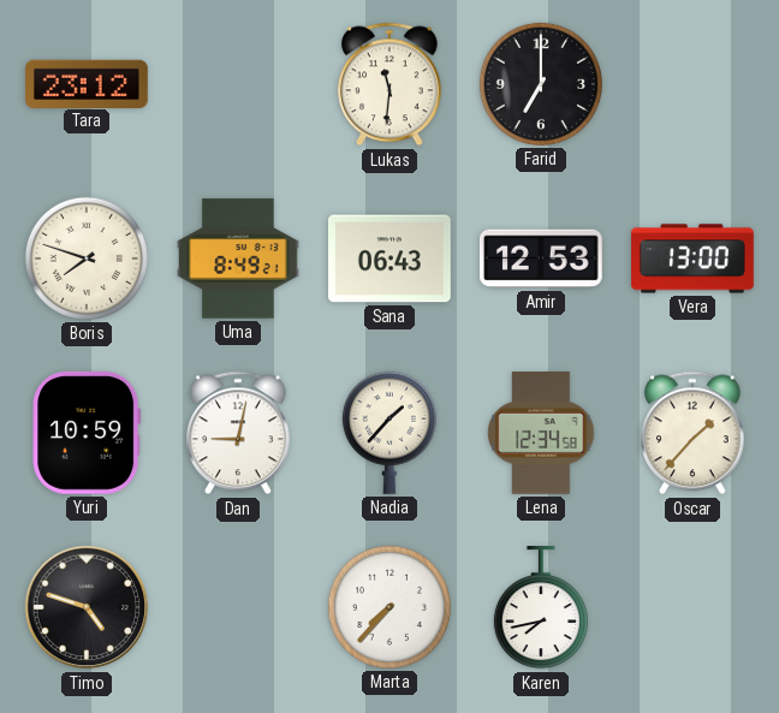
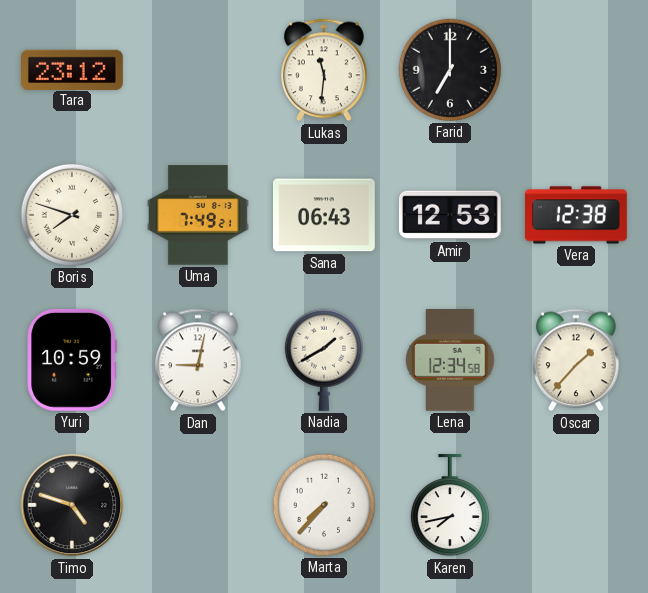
Uma: 8:49 -> 7:49
Vera: 13:00 -> 12:38
Nadia: 1:37 -> 1:40
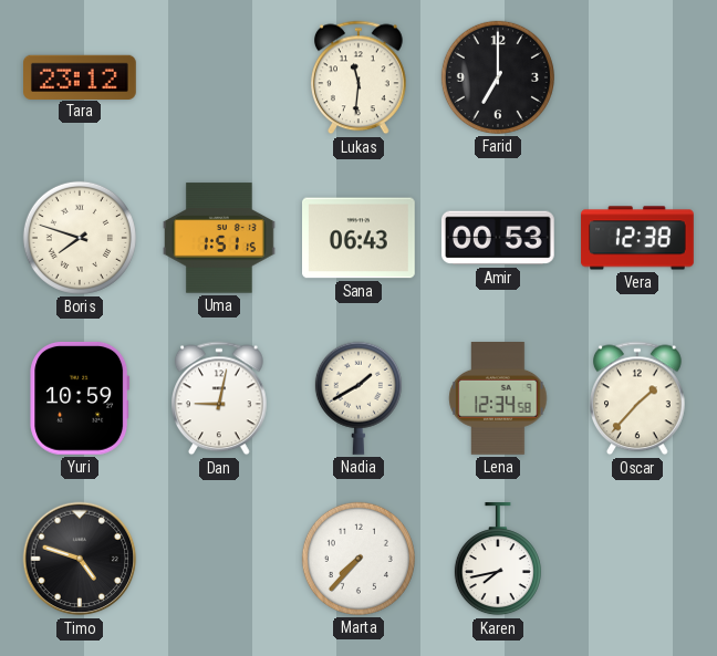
Uma: 7:49 -> 1:51
Amir: 12:53 -> 00:53
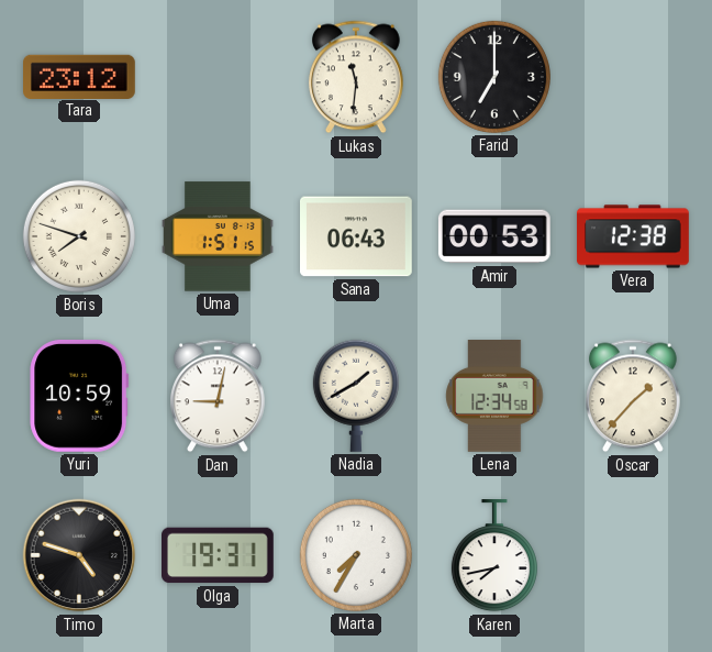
Olga: none -> 19:31
Marta: 7:37 -> 7:35
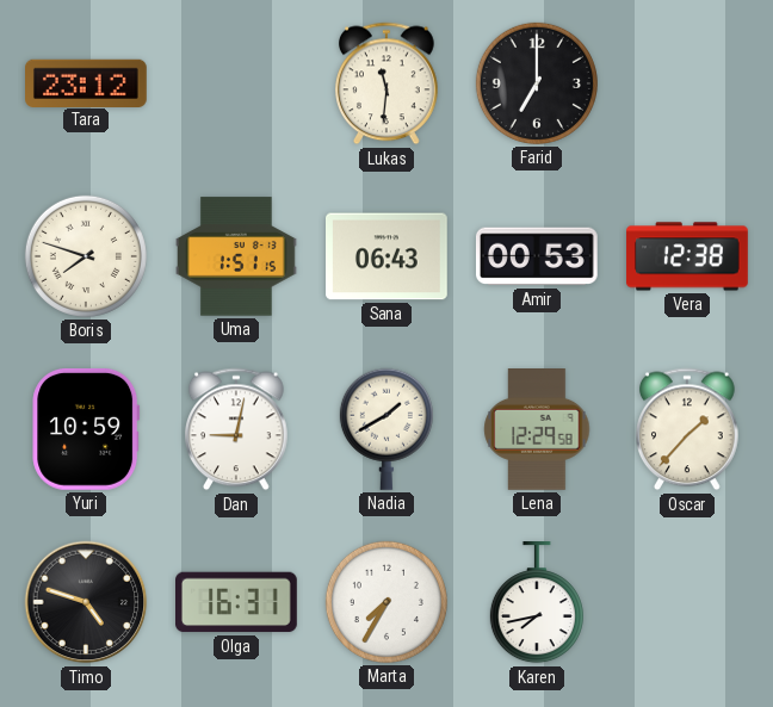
Lena: 12:34 -> 12:29
Olga: 19:31 -> 16:31
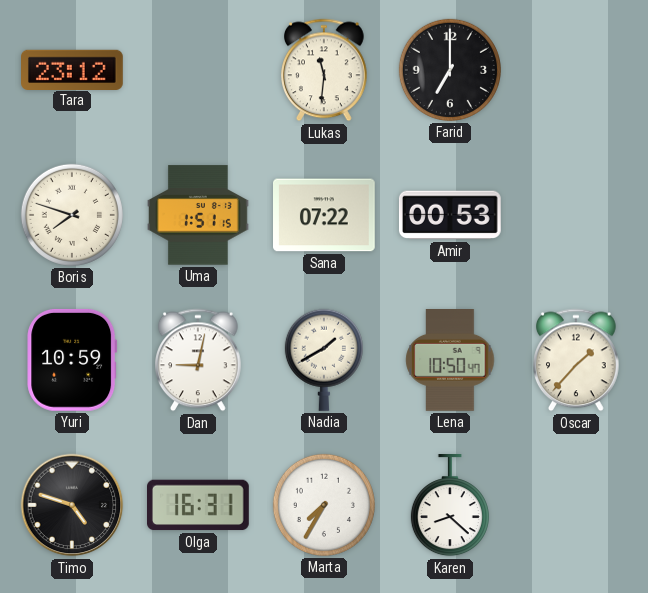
Sana: 06:43 -> 07:22
Vera: 12:38 -> none
Lena: 12:29 -> 10:50
Karen: 7:43 -> 8:22
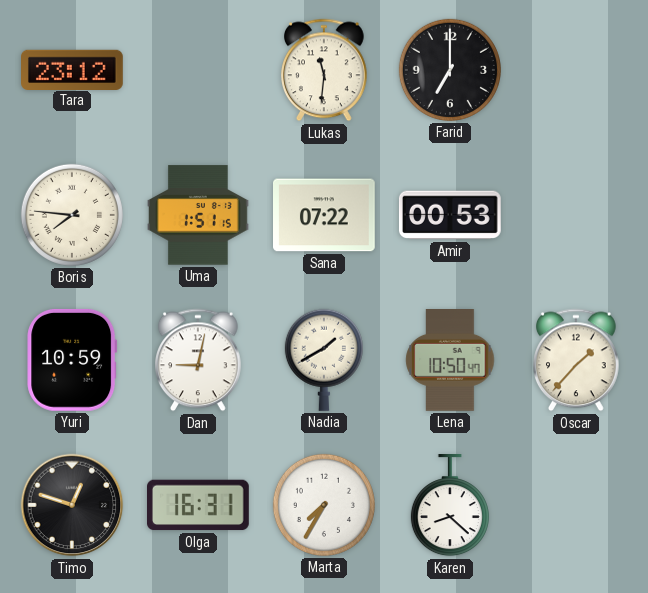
Boris: 7:48 -> 7:46
Timo: 4:48 -> 12:48
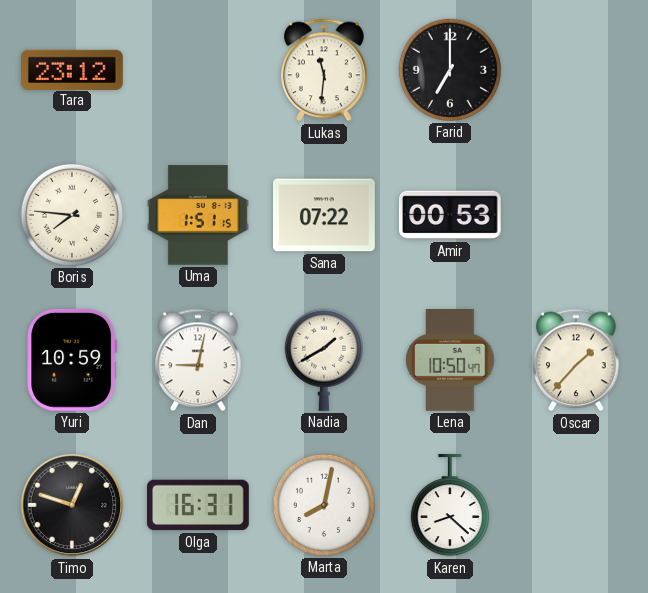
Marta: 7:35 -> 8:02
